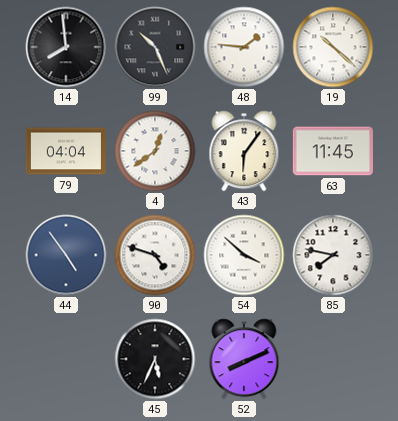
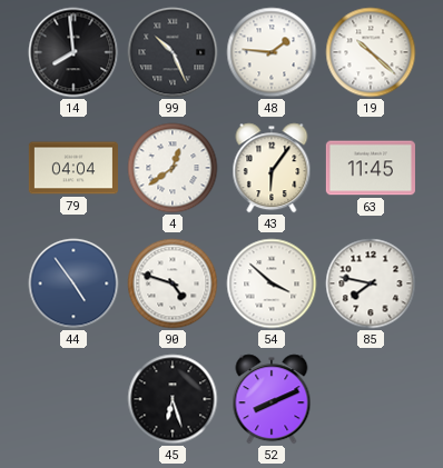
45: 5:34 -> 6:27
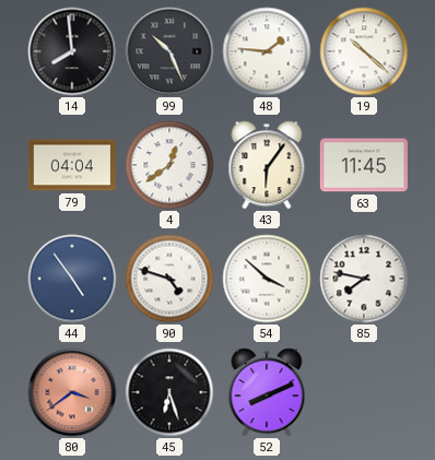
80: none -> 3:39
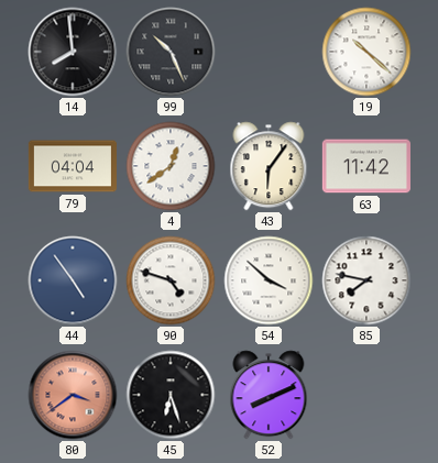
48: 1:46 -> none
63: 11:45 -> 11:42
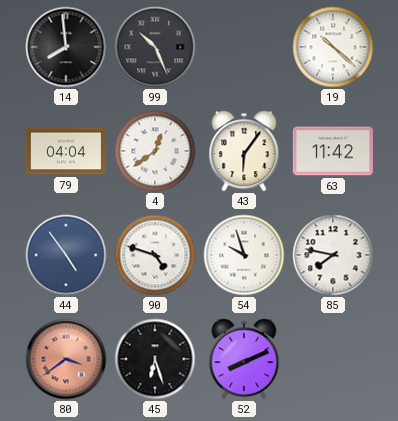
54: 3:52 -> 9:57
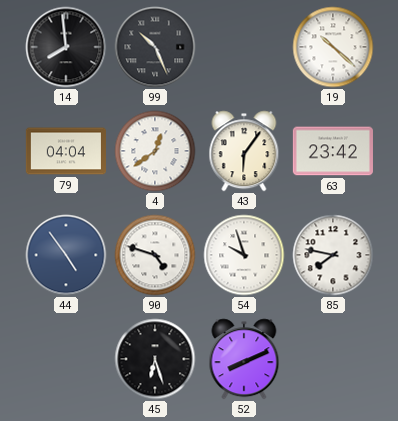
63: 11:42 -> 23:42
80: 3:39 -> none
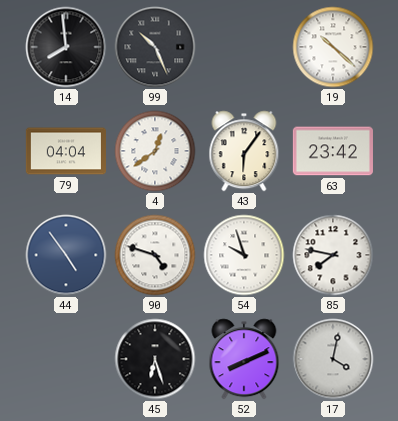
17: none -> 4:02
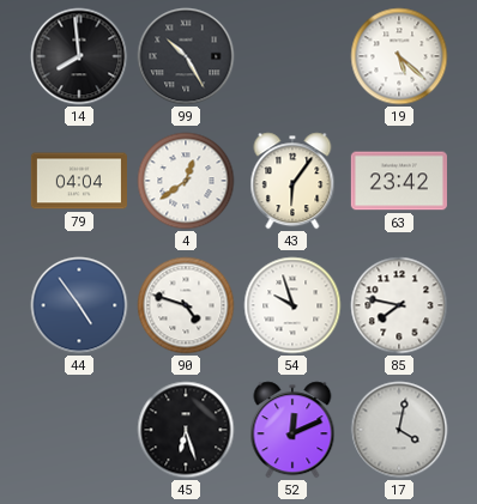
99: 10:26 -> 10:25
19: 10:22 -> 5:22
52: 8:11 -> 12:11
